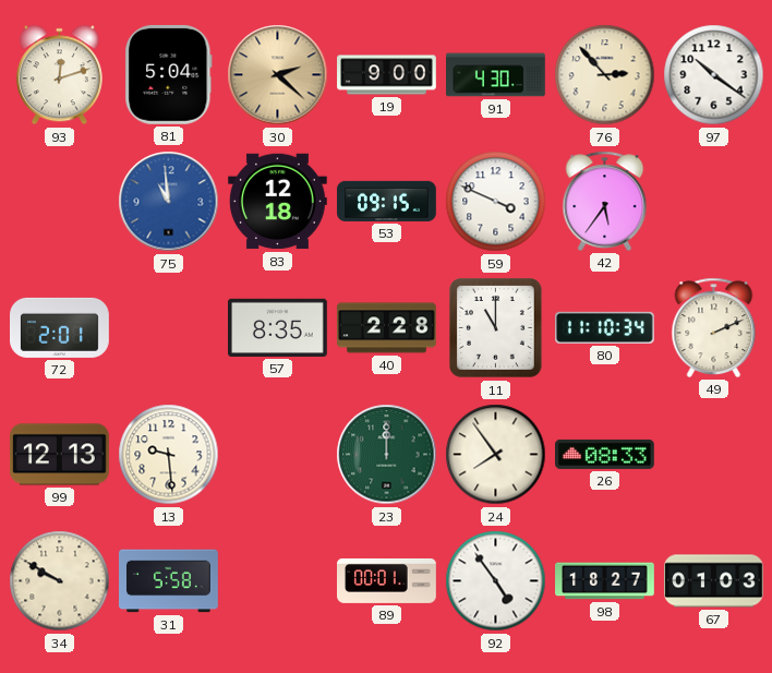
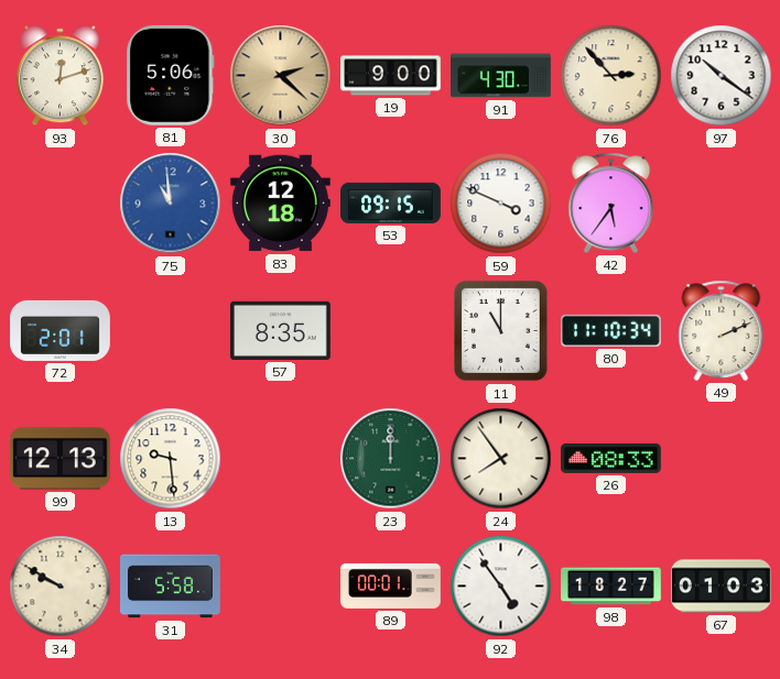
81: 5:04 -> 5:06
40: 2:28 -> none
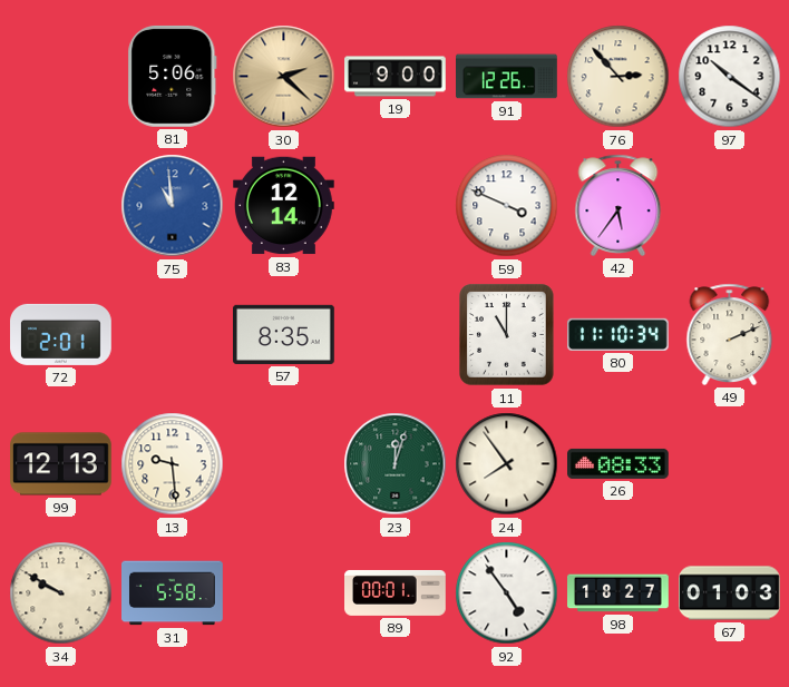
93: 12:12 -> none
91: 4:30 -> 12:26
83: 12:18 -> 12:14
53: 09:15 -> none
23: 12:00 -> 12:03
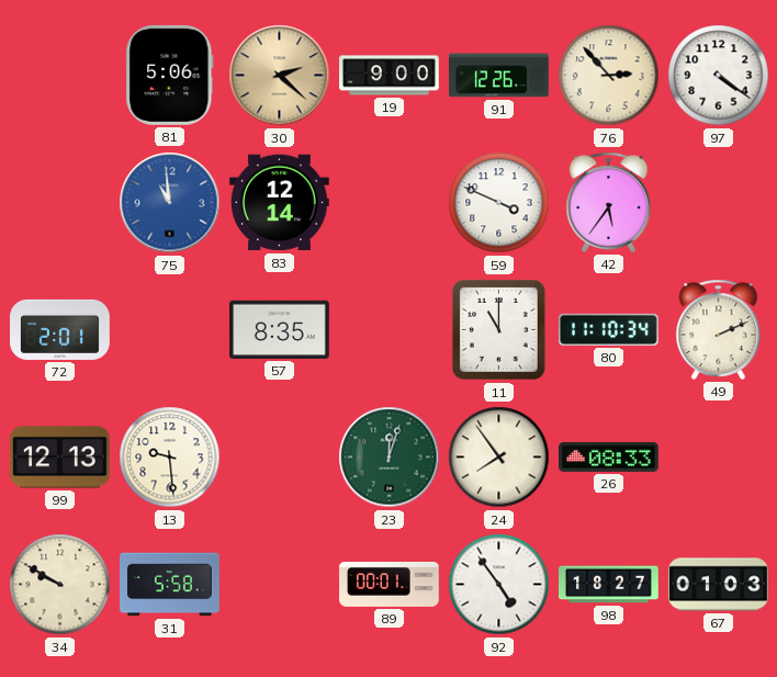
97: 10:21 -> 4:21
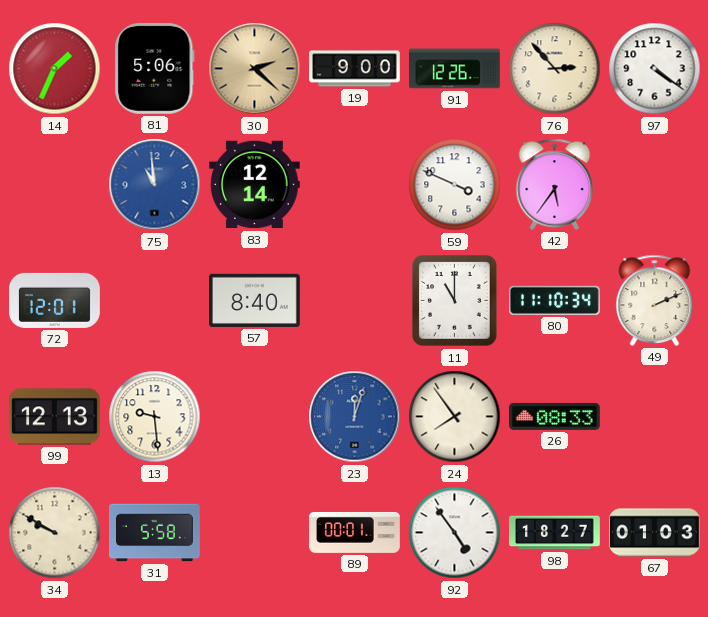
14: none -> 1:34
72: 2:01 -> 12:01
57: 8:35 -> 8:40
23 dial: green -> blue
